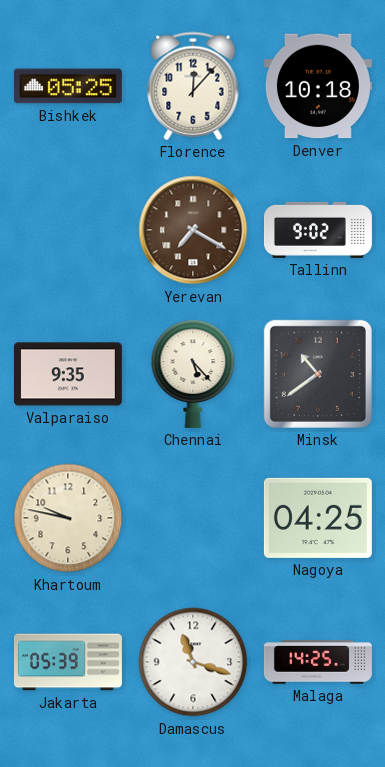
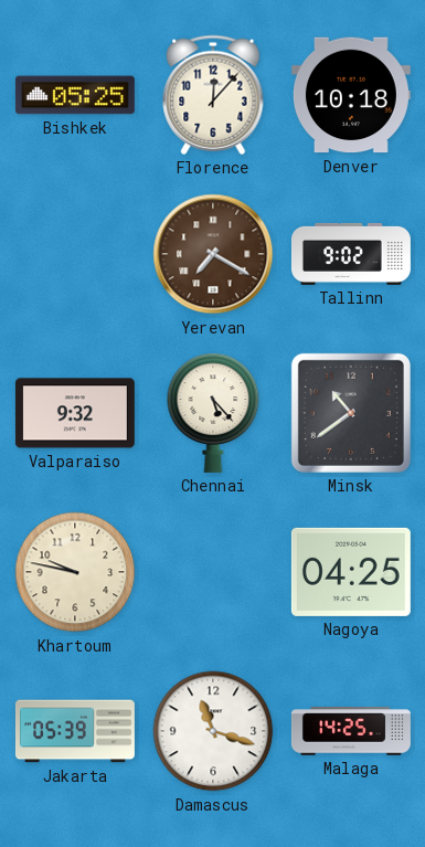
Valparaiso: 9:35 -> 9:32
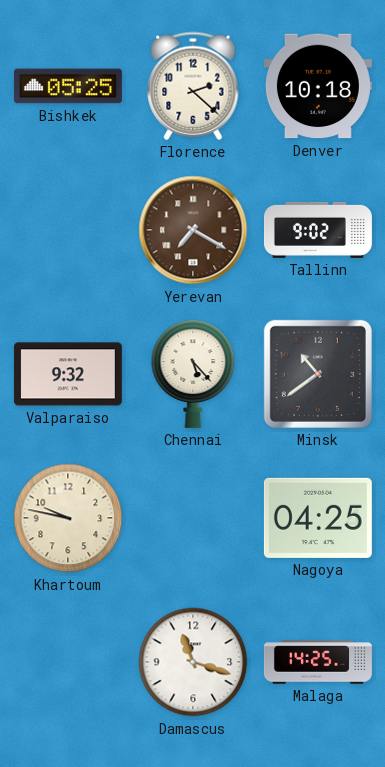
Florence: 12:07 -> 2:22
Jakarta: 05:39 -> none
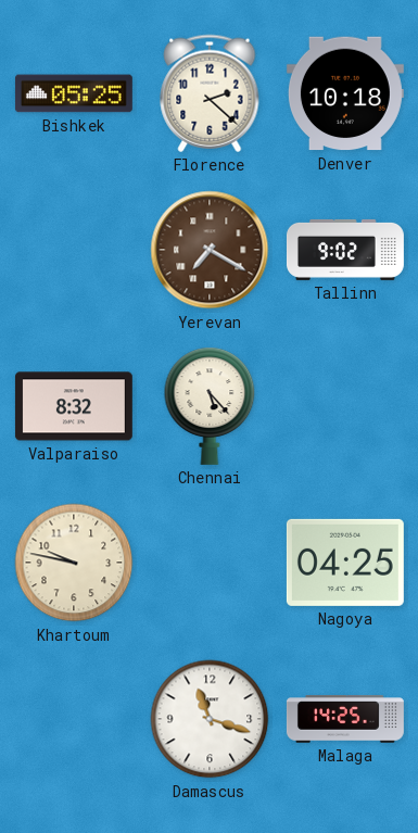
Valparaiso: 9:32 -> 8:32
Minsk: 10:39 -> none
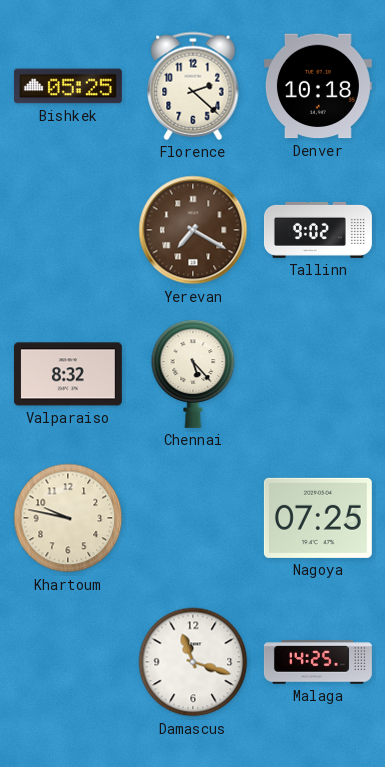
Nagoya: 04:25 -> 07:25
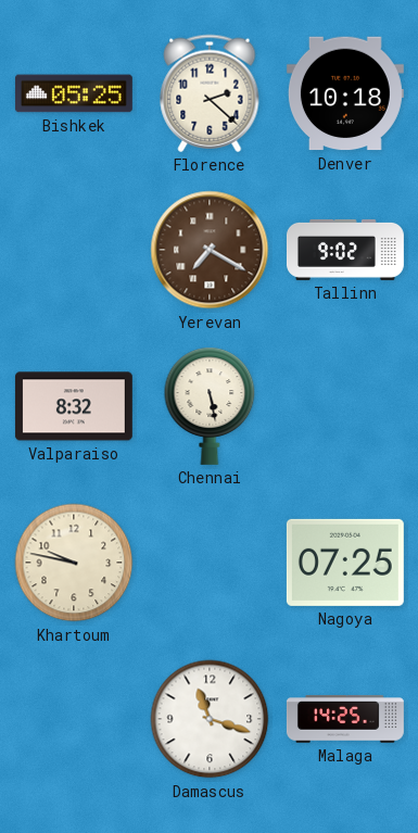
Chennai: 5:23 -> 5:28
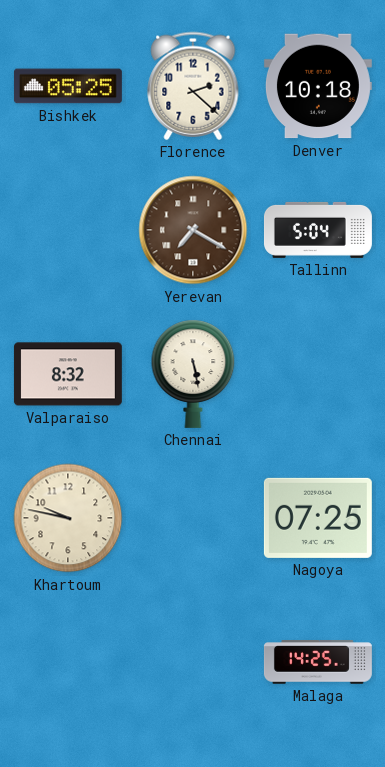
Tallinn: 9:02 -> 5:04
Damascus: 11:18 -> none
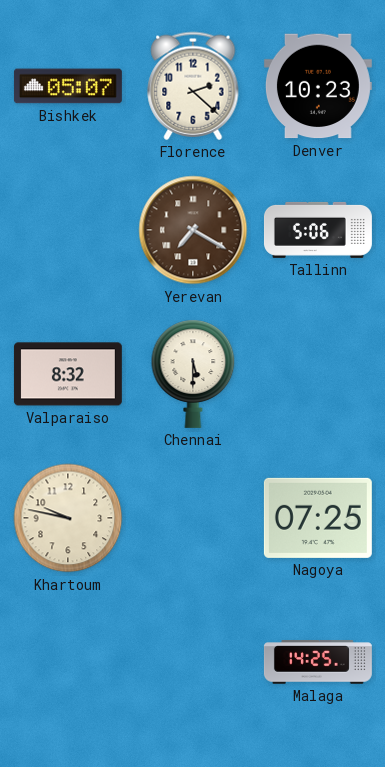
Bishkek: 05:25 -> 05:07
Denver: 10:18 -> 10:23
Tallinn: 5:04 -> 5:06
Chennai: 5:28 -> 5:30
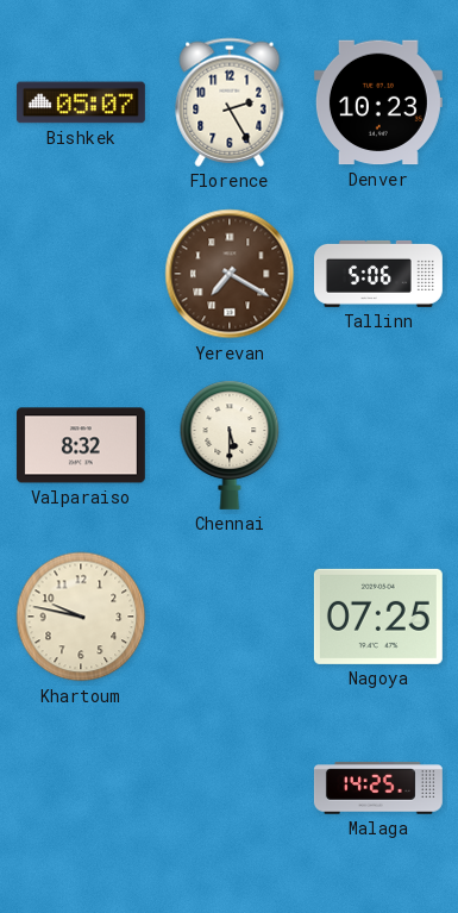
Florence: 2:22 -> 2:25
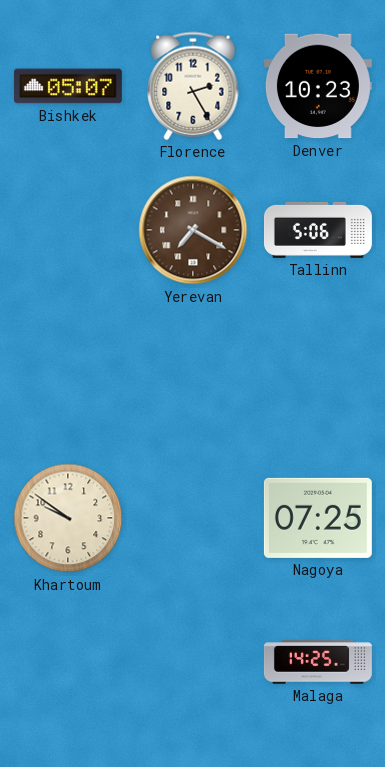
Valparaiso: 8:32 -> none
Chennai: 5:30 -> none
Khartoum: 9:47 -> 9:51
